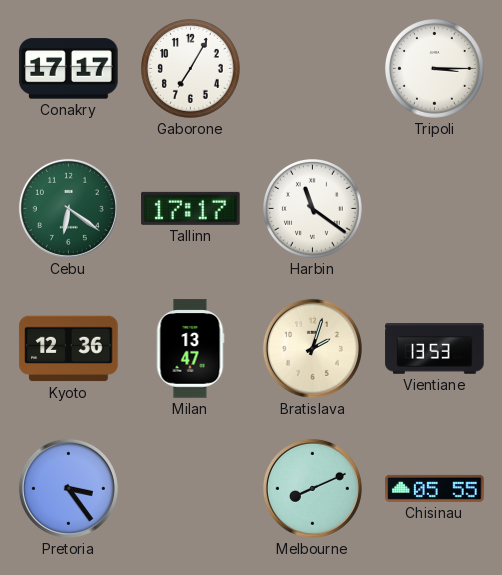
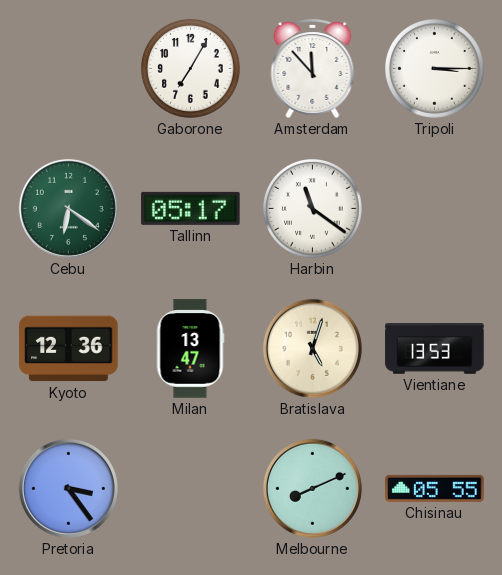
Conakry: 17:17 -> none
Amsterdam: none -> 11:53
Tallinn: 17:17 -> 05:17
Bratislava: 2:03 -> 5:03
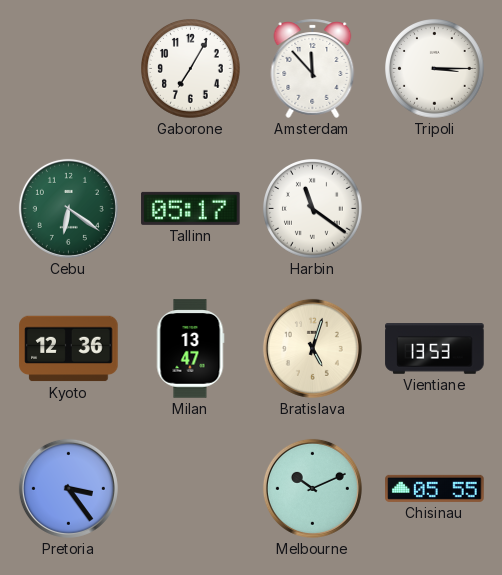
Melbourne: 8:11 -> 10:11
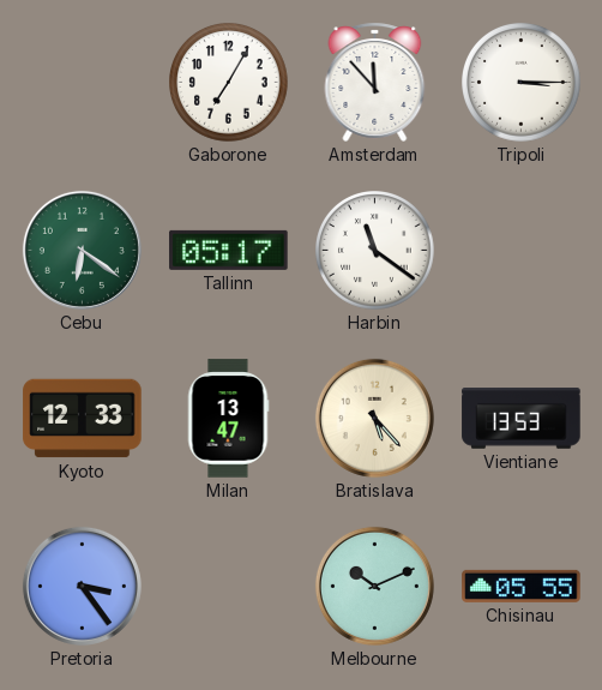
Kyoto: 12:36 -> 12:33
Bratislava: 5:03 -> 5:23
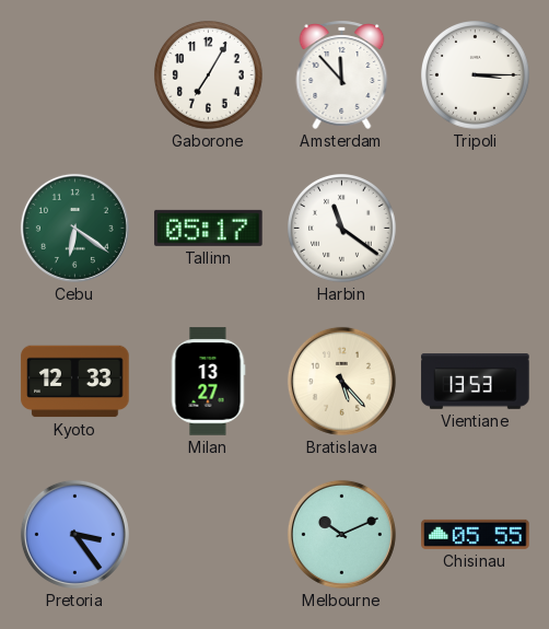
Milan: 13:47 -> 13:27
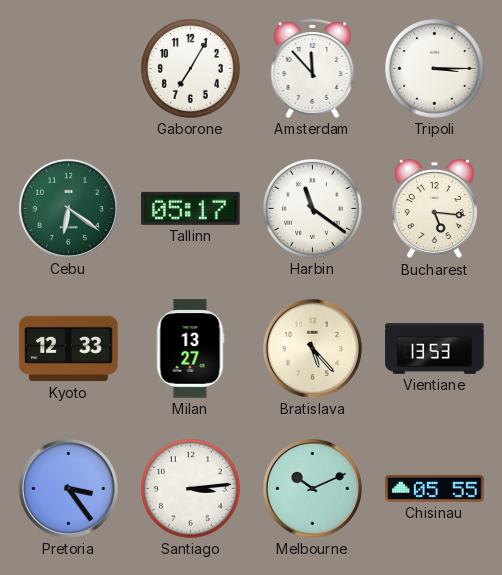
Bucharest: none -> 5:16
Santiago: none -> 3:14
